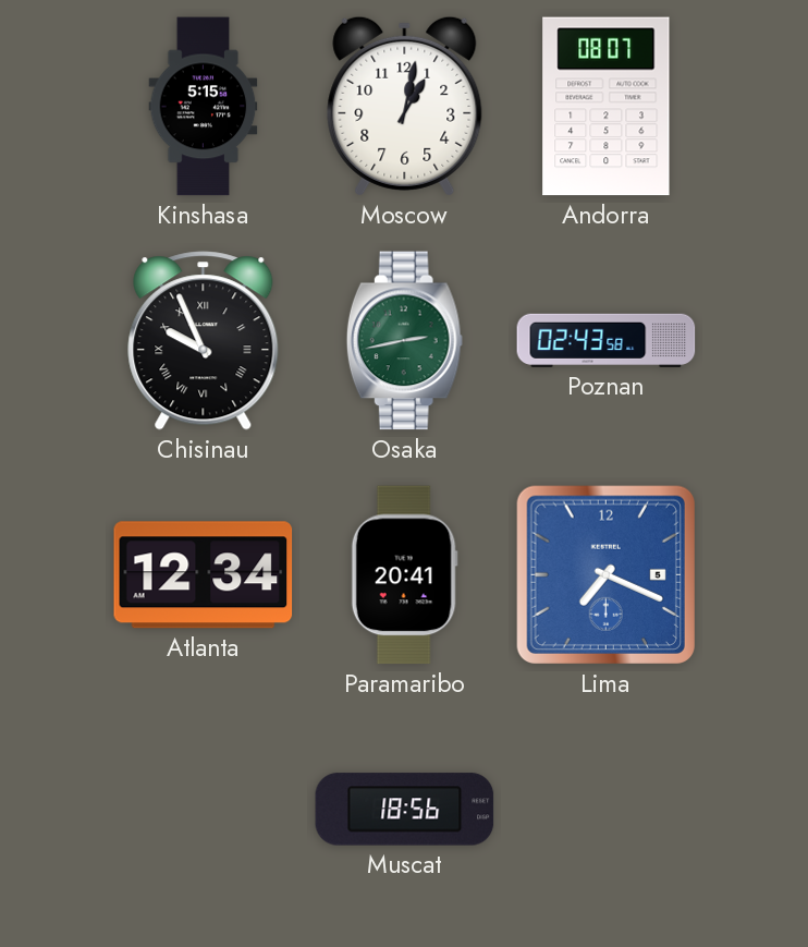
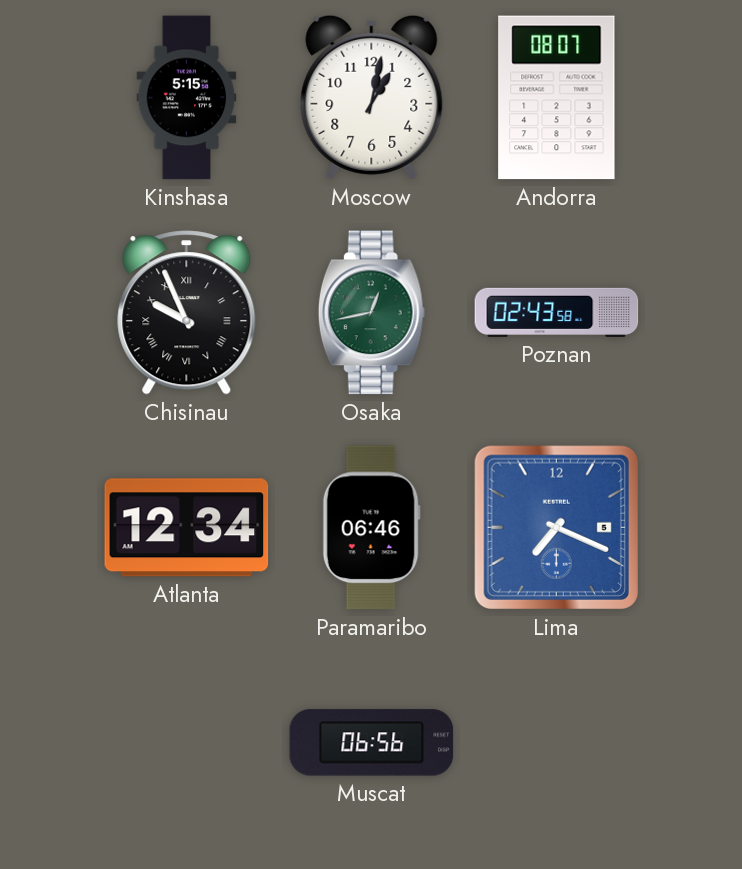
Osaka: 2:43 -> 12:43
Paramaribo: 20:41 -> 06:46
Muscat: 18:56 -> 06:56
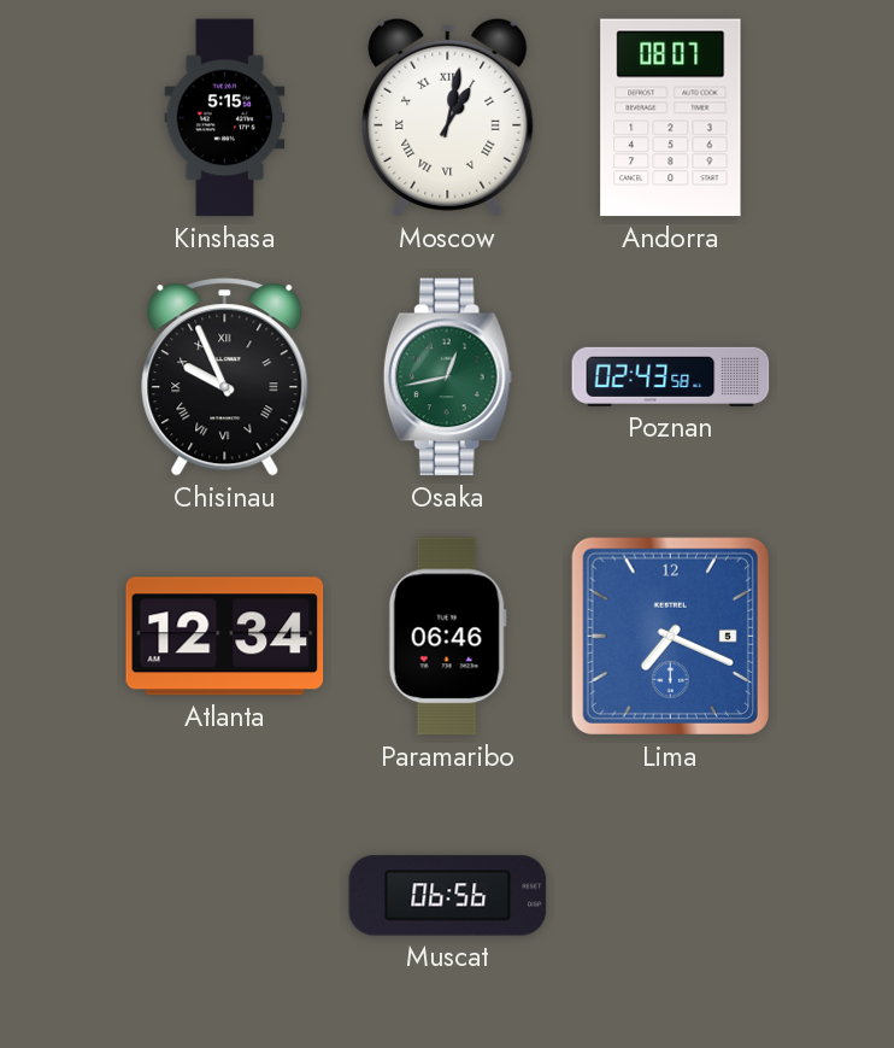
Moscow numerals: Arabic -> Roman
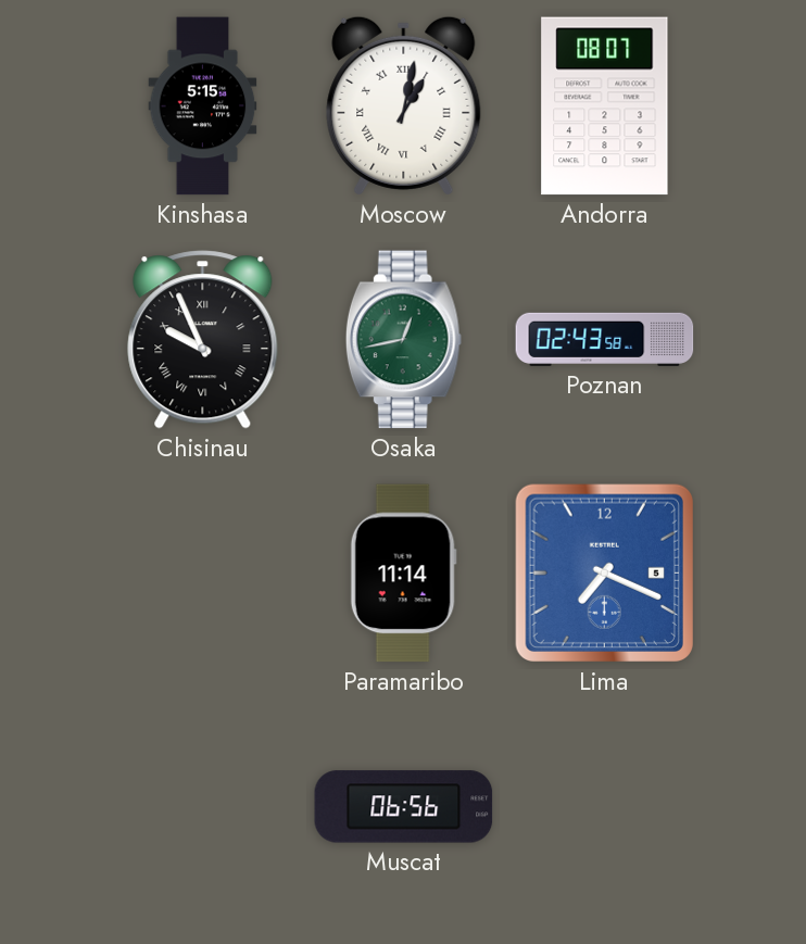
Atlanta: 12:34 -> none
Paramaribo: 06:46 -> 11:14
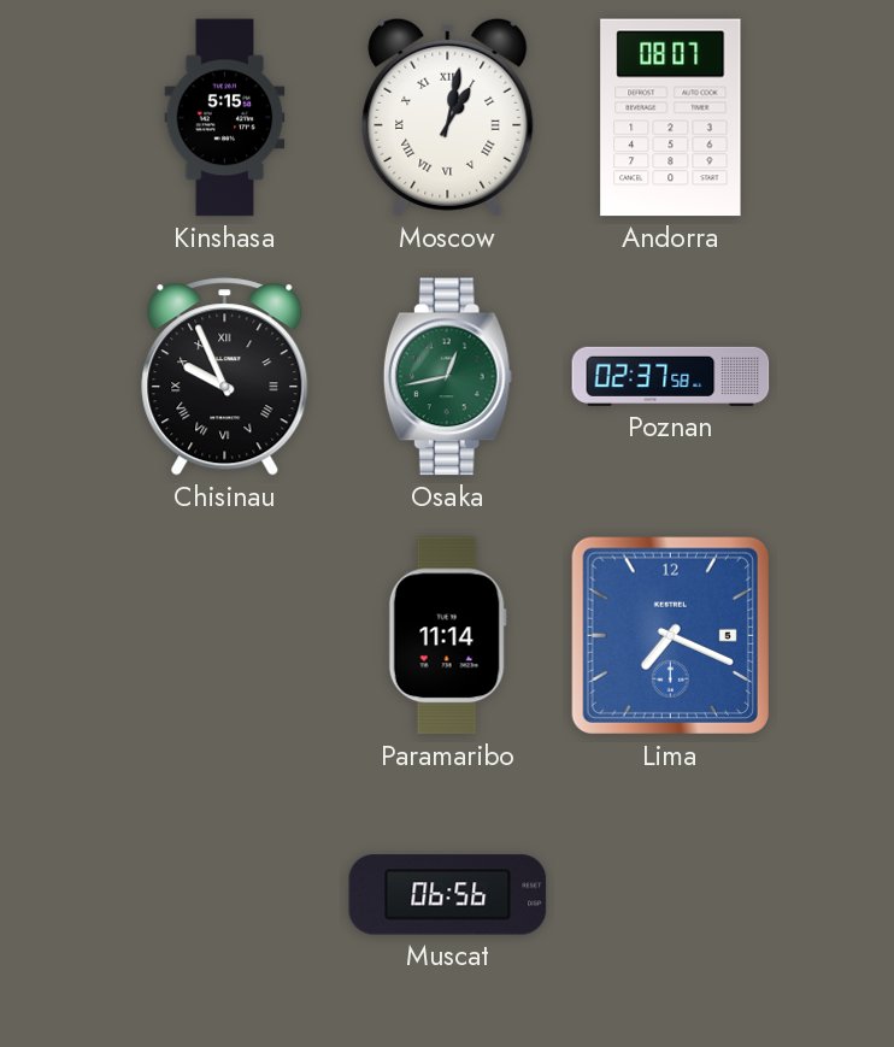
Poznan: 02:43 -> 02:37
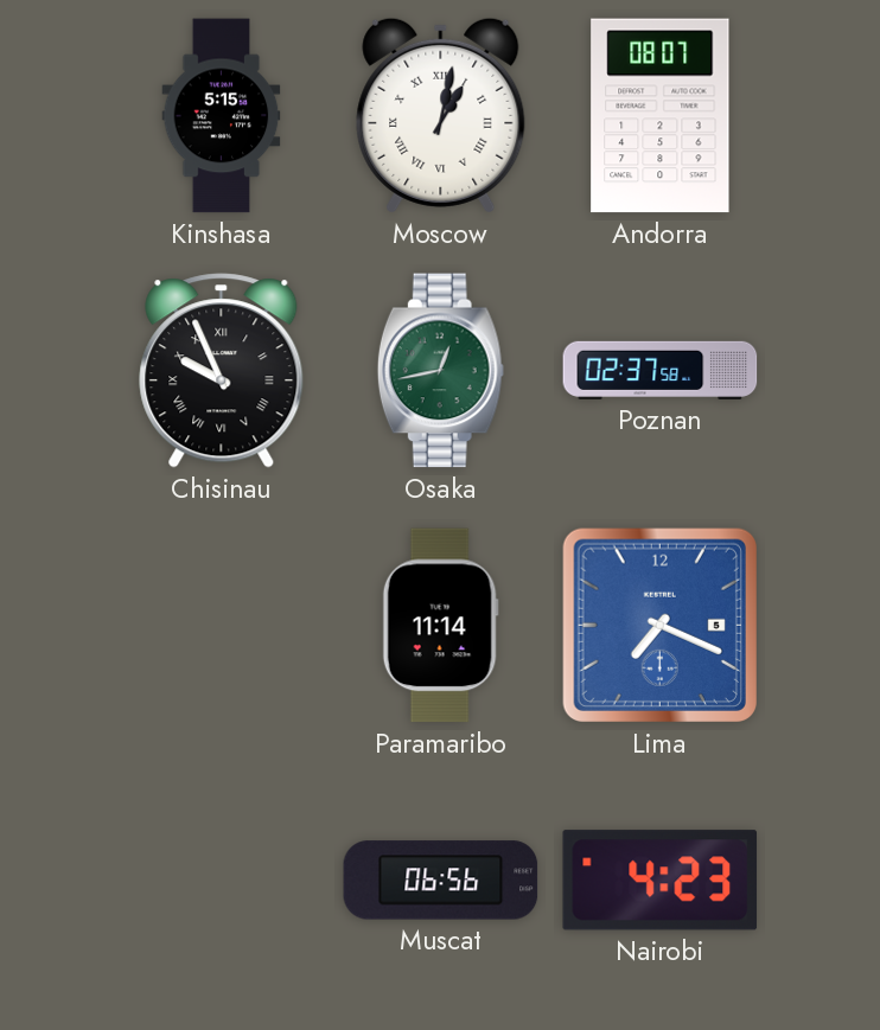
Nairobi: none -> 4:23
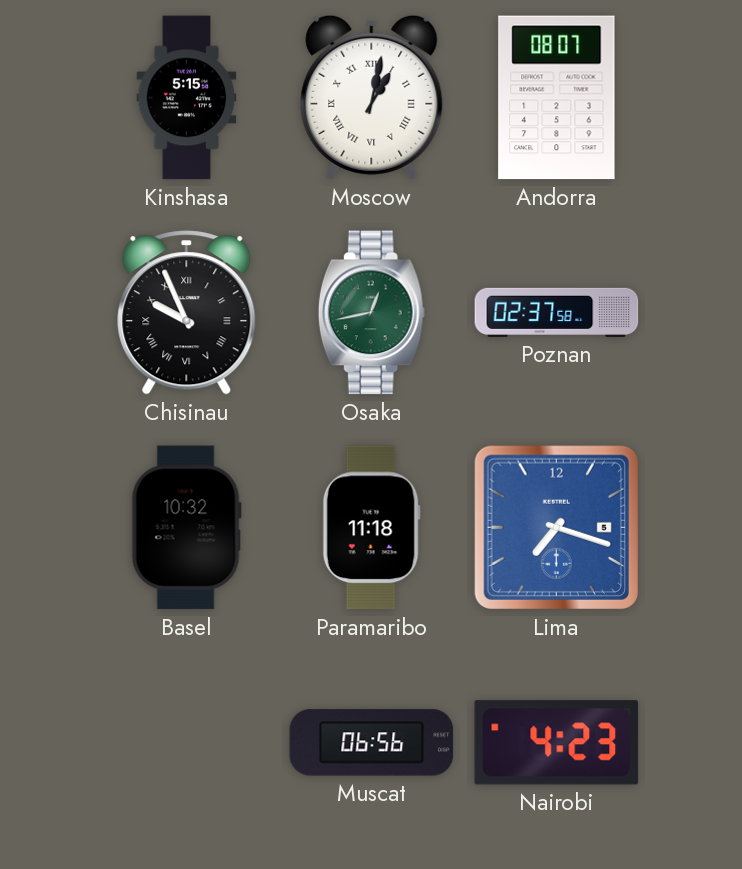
Basel: none -> 10:32
Paramaribo: 11:14 -> 11:18
Lima: 7:19 -> 7:18
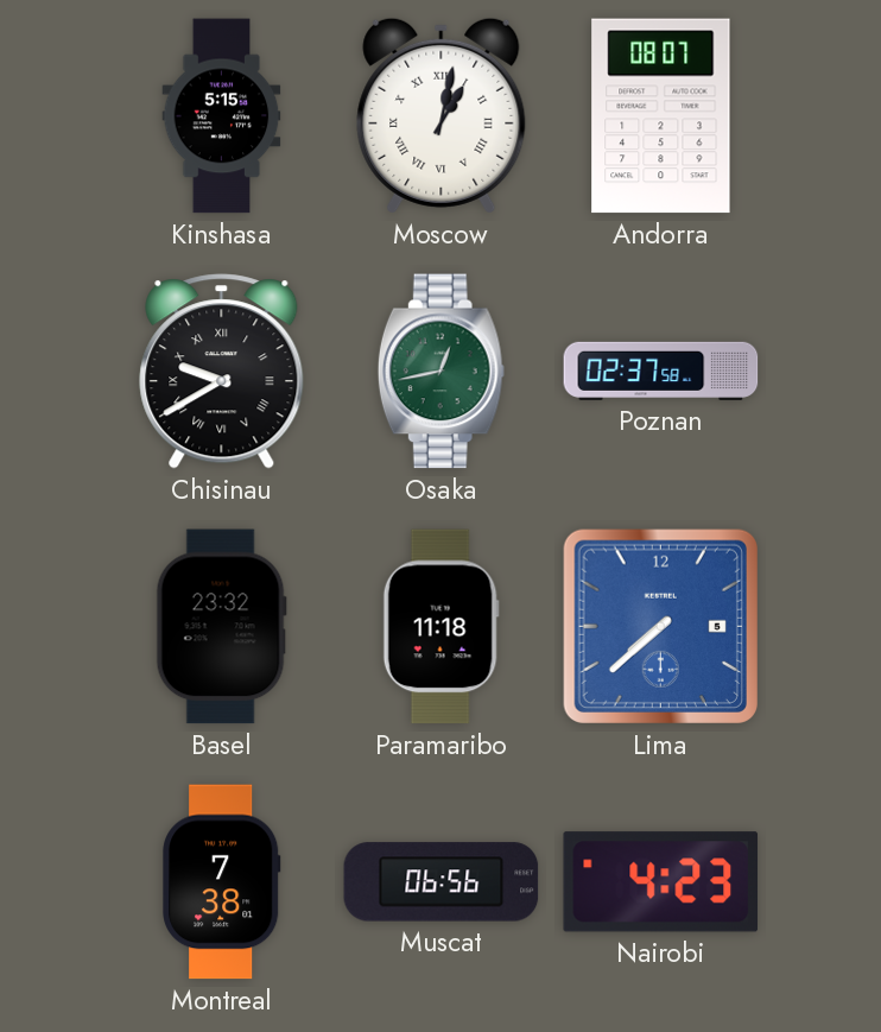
Chisinau: 9:56 -> 9:40
Basel: 10:32 -> 23:32
Lima: 7:18 -> 7:38
Montreal: none -> 7:38
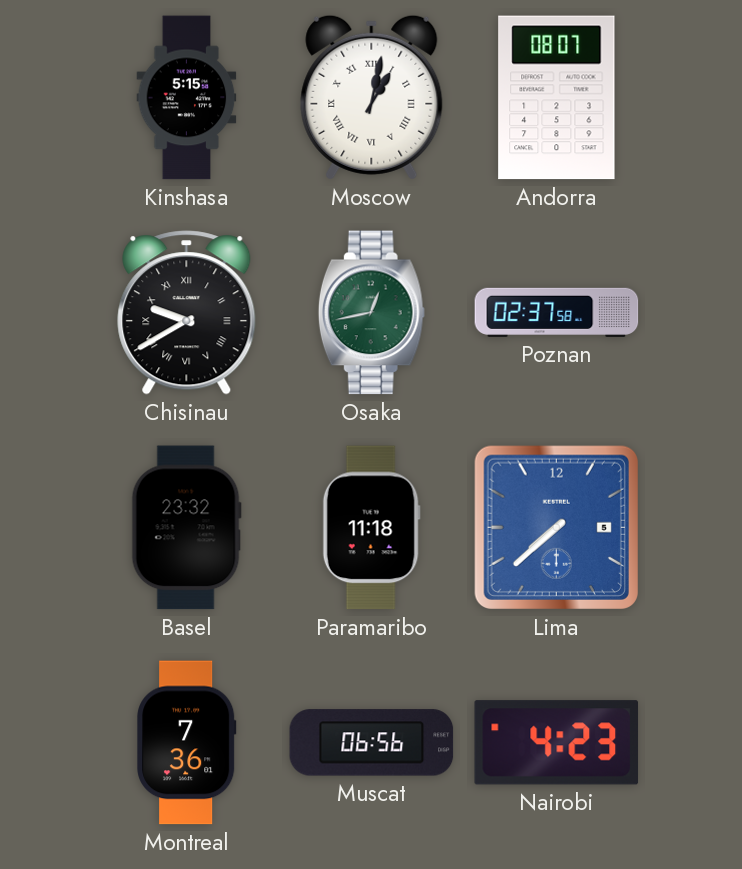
Montreal: 7:38 -> 7:36
